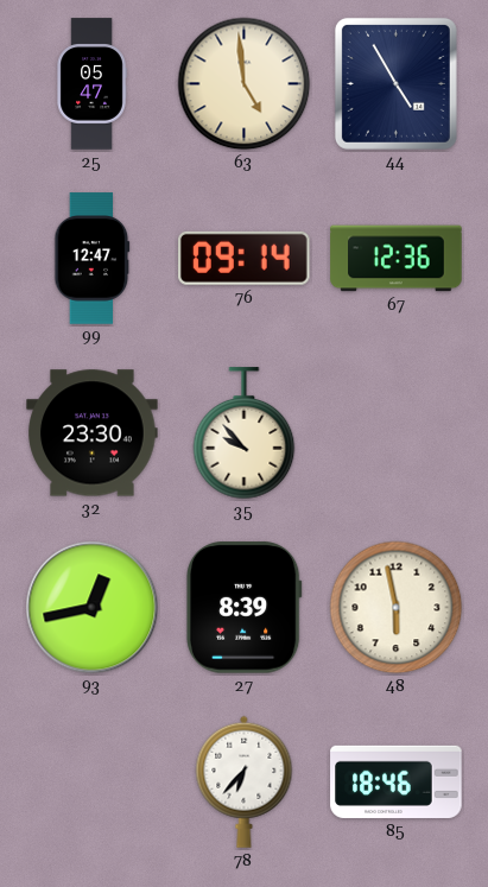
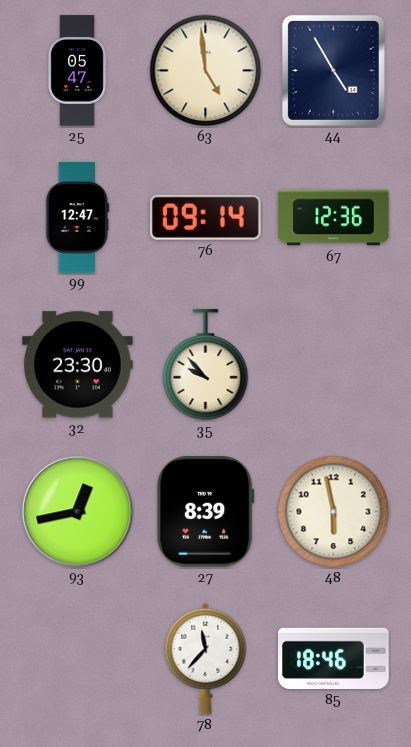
78: 6:37 -> 11:37
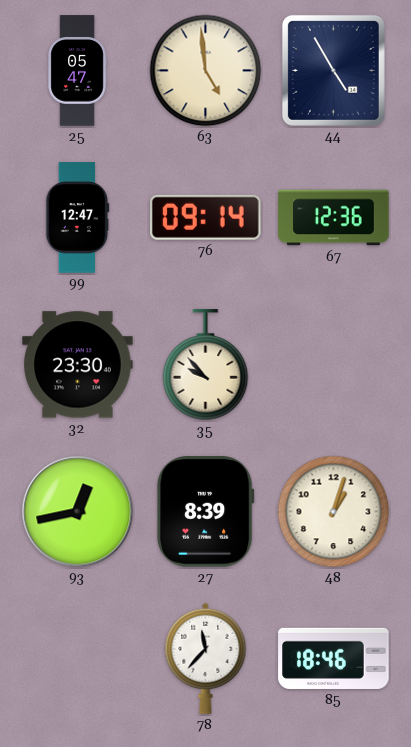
48: 5:58 -> 1:03
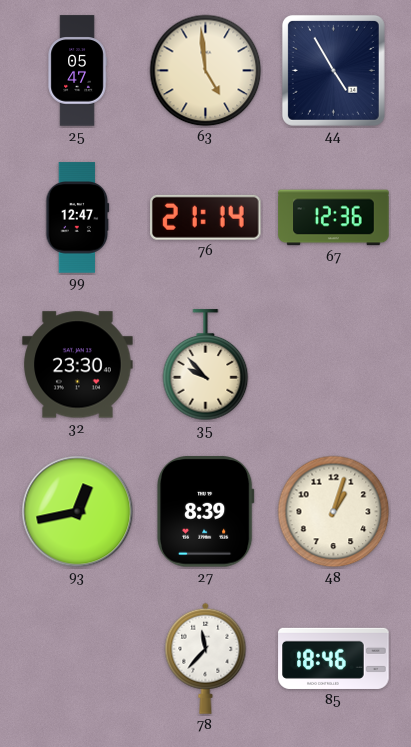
76: 09:14 -> 21:14
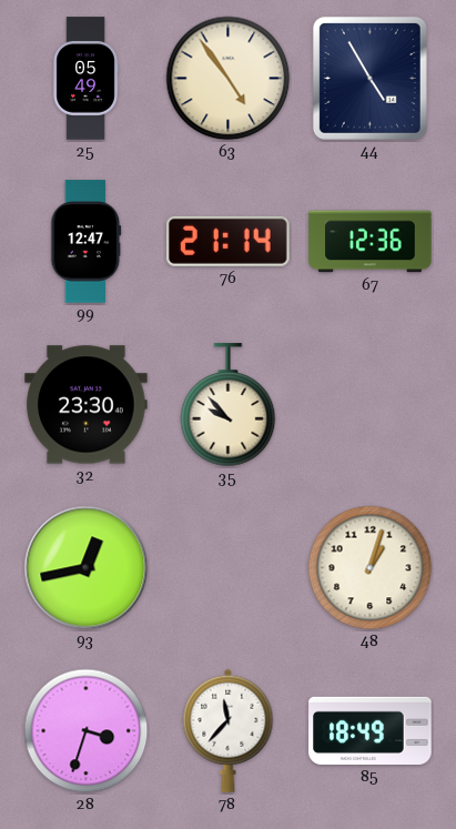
25: 05:47 -> 05:49
63: 4:59 -> 4:54
27: 8:39 -> none
28: none -> 3:33
85: 18:46 -> 18:49
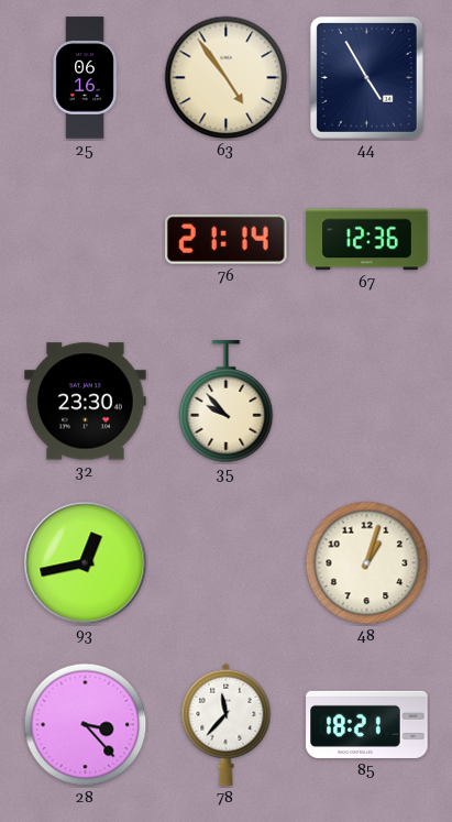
25: 05:49 -> 06:16
99: 12:47 -> none
28: 3:33 -> 3:23
85: 18:49 -> 18:21
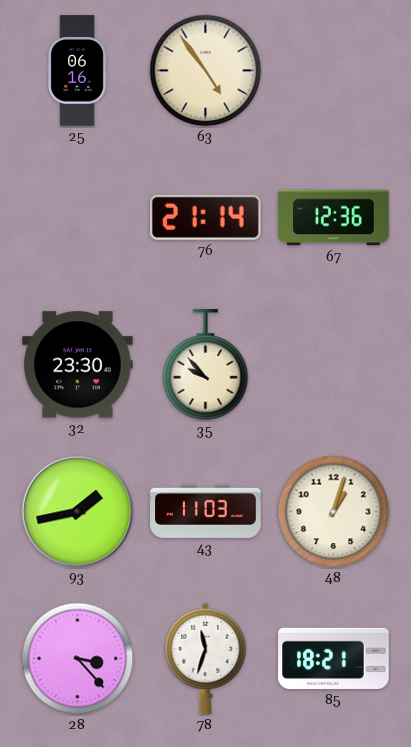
44: 4:55 -> none
93: 12:43 -> 1:43
43: none -> 11:03
78: 11:37 -> 11:33
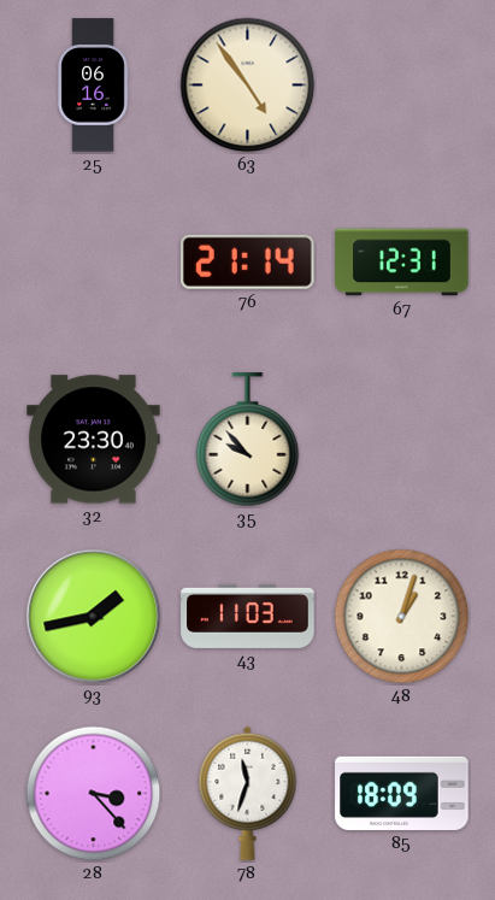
67: 12:36 -> 12:31
85: 18:21 -> 18:09
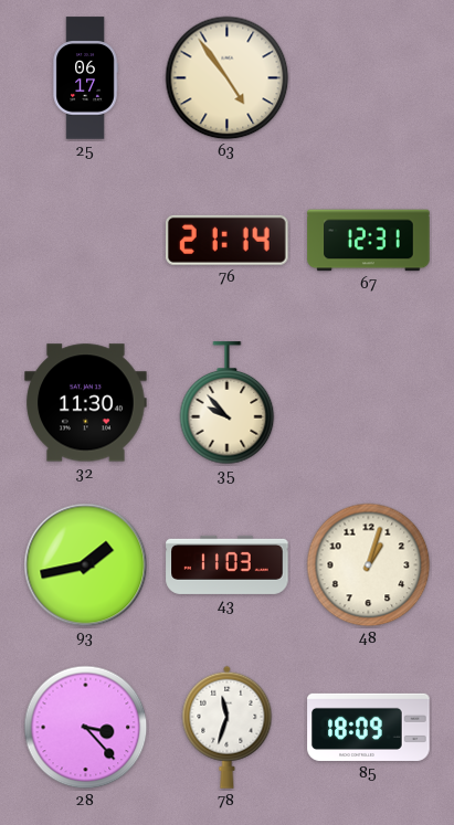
25: 06:16 -> 06:17
32: 23:30 -> 11:30
